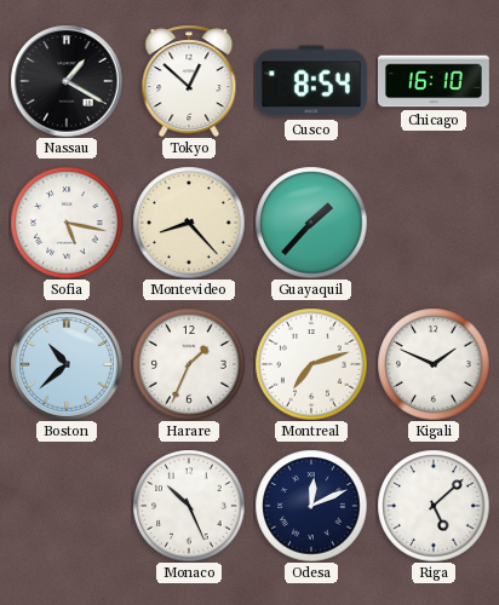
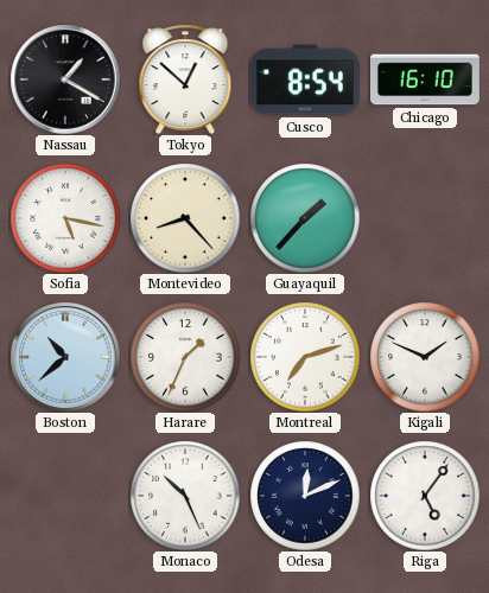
Riga: 5:08 -> 5:06
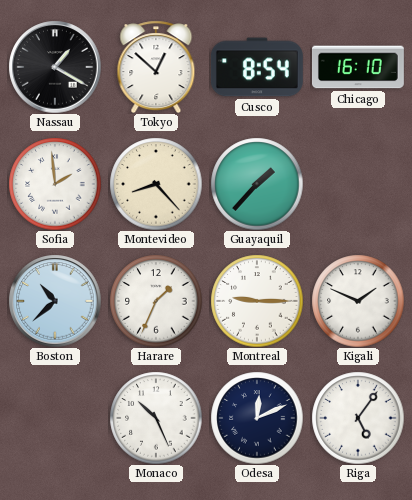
Sofia: 5:17 -> 1:59
Montreal: 7:12 -> 9:15
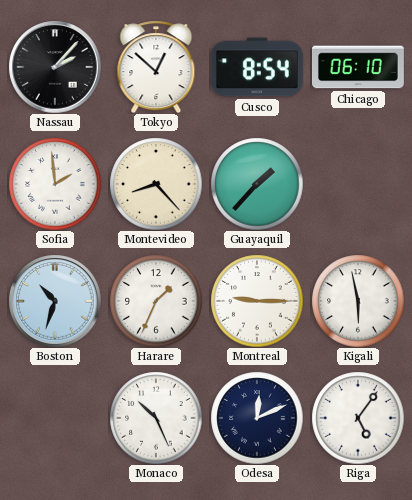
Nassau: 1:20 -> 2:07
Chicago: 16:10 -> 06:10
Boston: 10:38 -> 10:33
Kigali: 1:49 -> 5:58
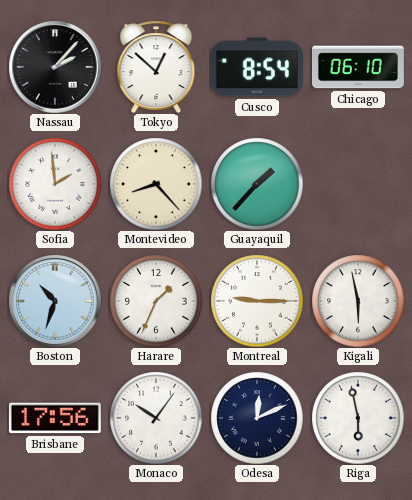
Brisbane: none -> 17:56
Monaco: 10:26 -> 10:06
Riga: 5:06 -> 5:58
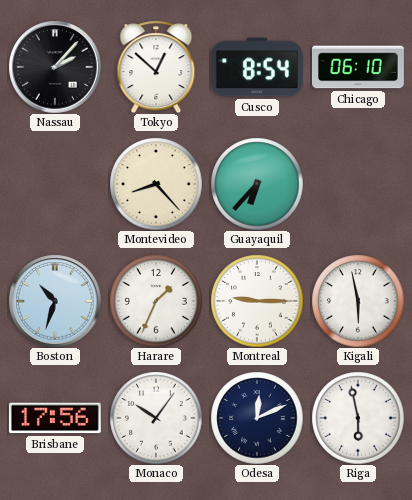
Sofia: 1:59 -> none
Guayaquil: 1:37 -> 6:37
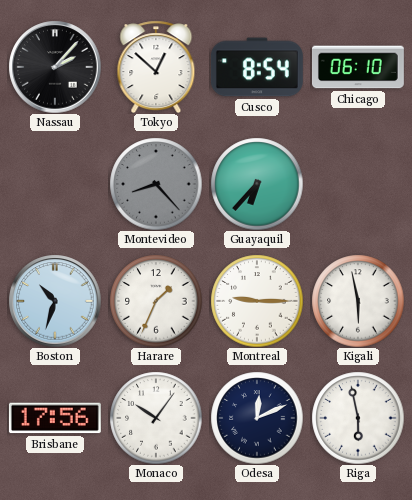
Montevideo dial: cream -> grey
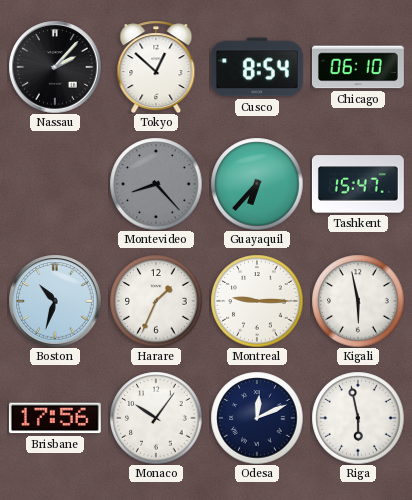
Tashkent: none -> 15:47
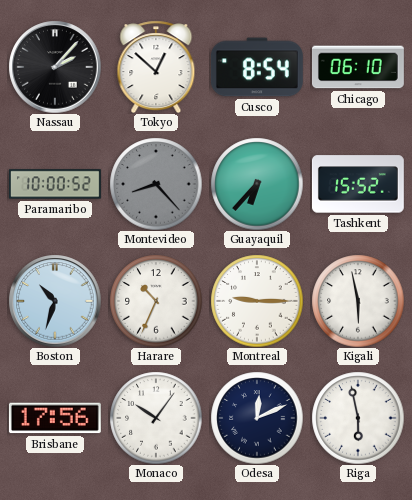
Paramaribo: none -> 10:00
Tashkent: 15:47 -> 15:52
Harare: 1:34 -> 10:34
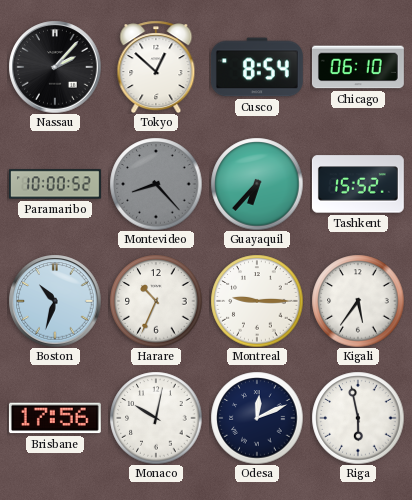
Kigali: 5:58 -> 5:36
Monaco: 10:06 -> 10:02
